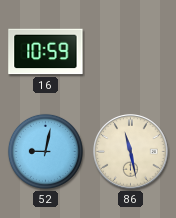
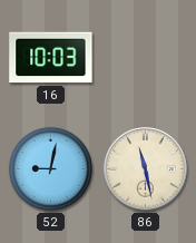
16: 10:59 -> 10:03
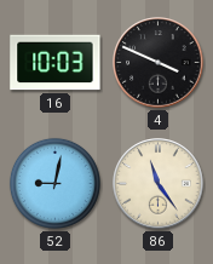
4: none -> 3:49
86: 11:28 -> 11:24
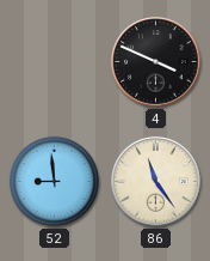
16: 10:03 -> none
52: 9:02 -> 8:59
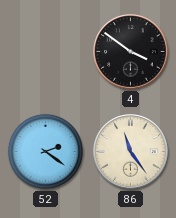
4: 3:49 -> 3:51
52: 8:59 -> 2:21
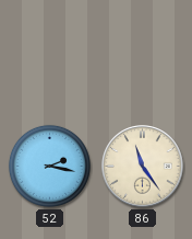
4: 3:51 -> none
52: 2:21 -> 2:17
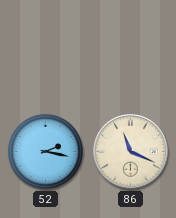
86: 11:24 -> 11:19
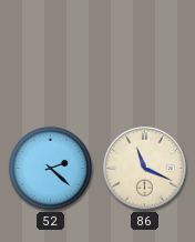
52: 2:17 -> 2:22
